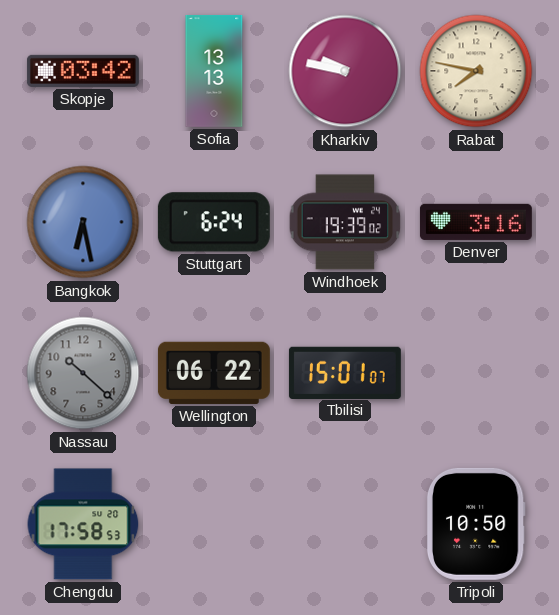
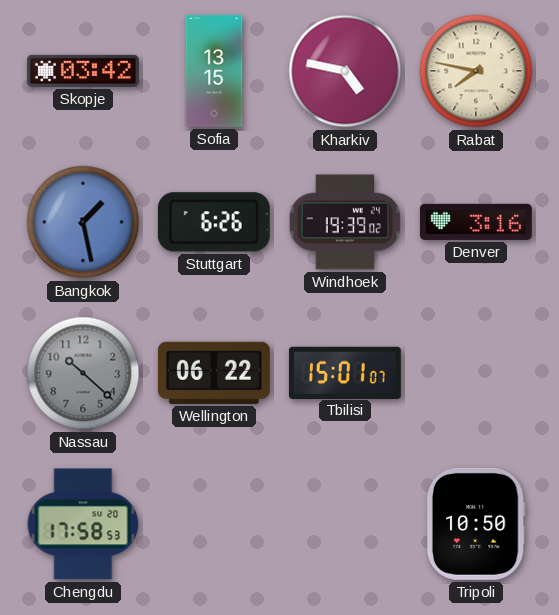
Sofia: 13:13 -> 13:15
Kharkiv: 9:47 -> 4:47
Bangkok: 6:28 -> 1:28
Stuttgart: 6:24 -> 6:26
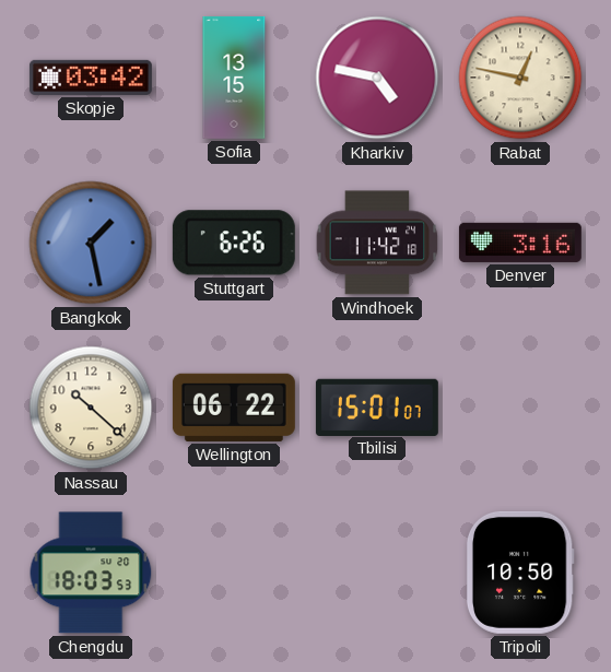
Rabat: 7:47 -> 12:47
Windhoek: 19:39 -> 11:42
Nassau dial: grey -> cream
Chengdu: 17:58 -> 18:03
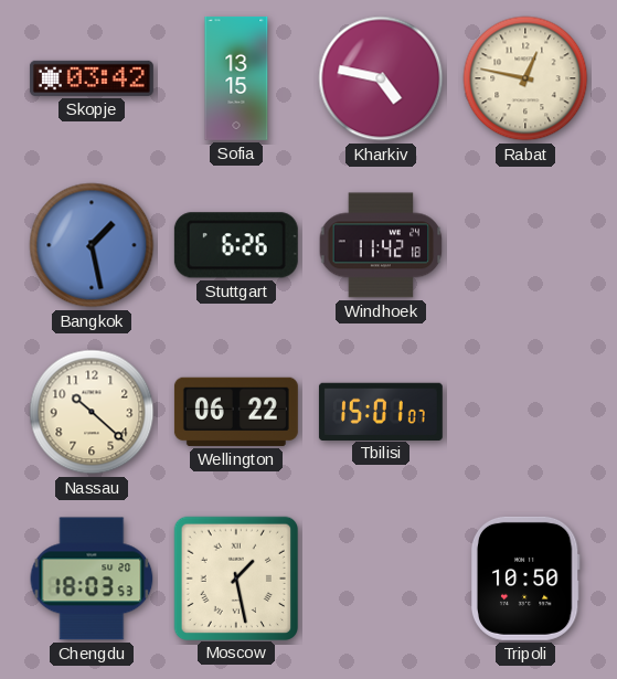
Denver: 3:16 -> none
Moscow: none -> 1:28
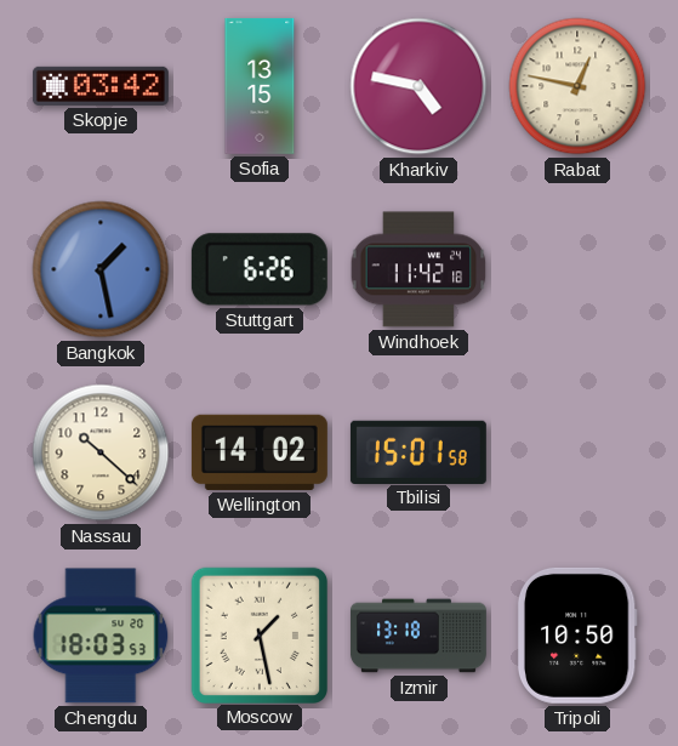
Wellington: 06:22 -> 14:02
Tbilisi: 15:01:07 -> 15:01:58
Izmir: none -> 13:18
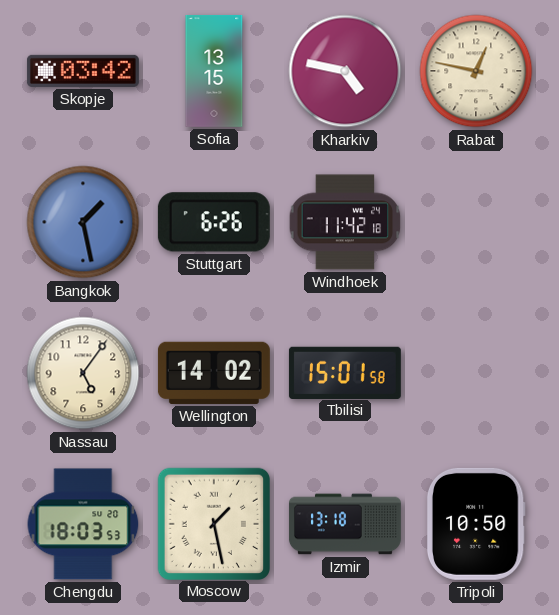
Nassau: 10:22 -> 5:06
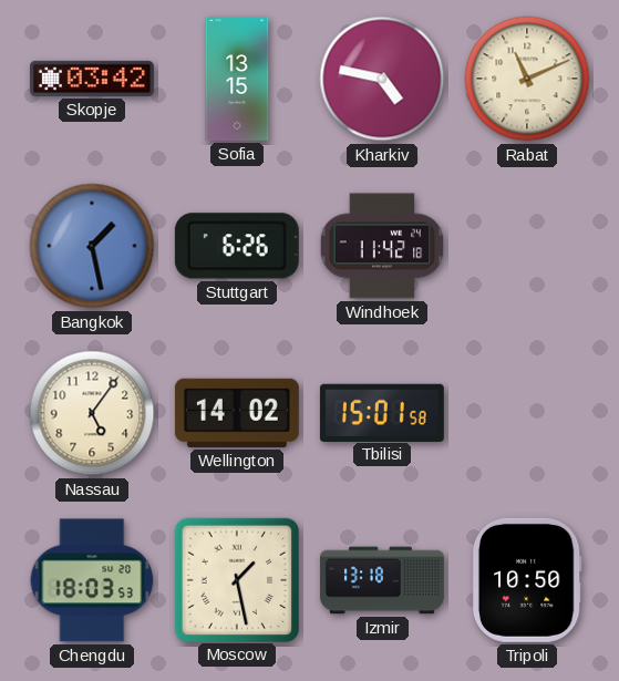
Rabat: 12:47 -> 11:11
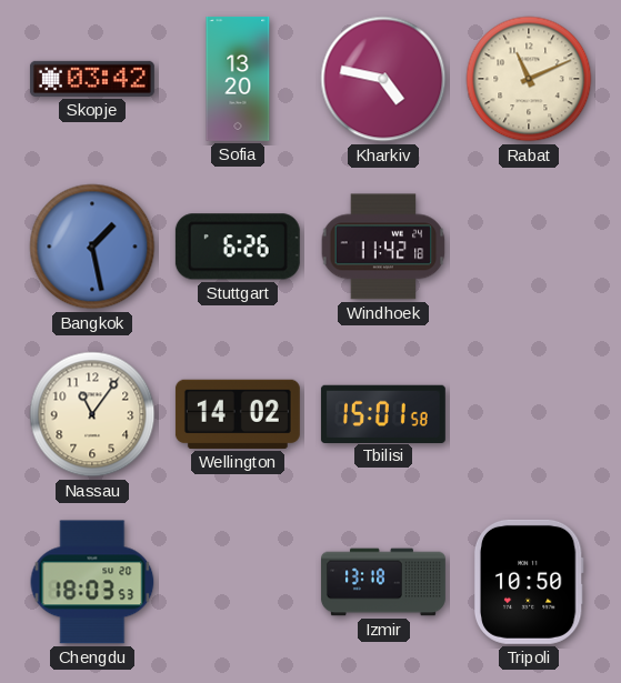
Sofia: 13:15 -> 13:20
Nassau: 5:06 -> 11:06
Moscow: 1:28 -> none
